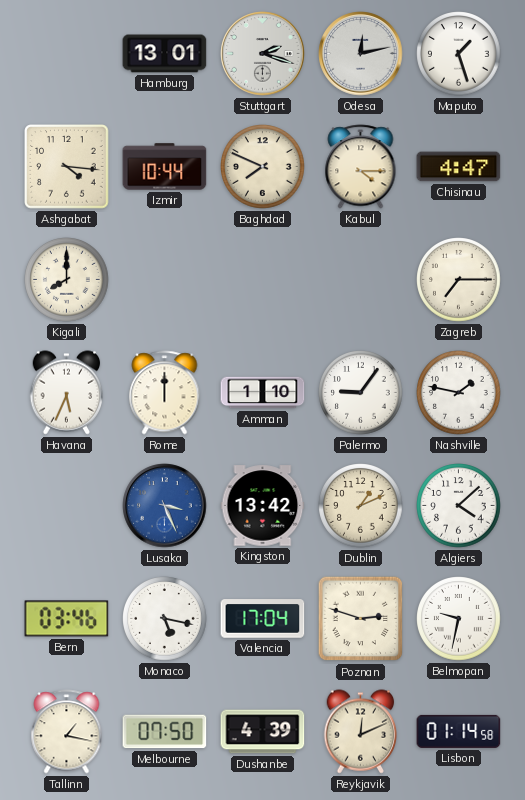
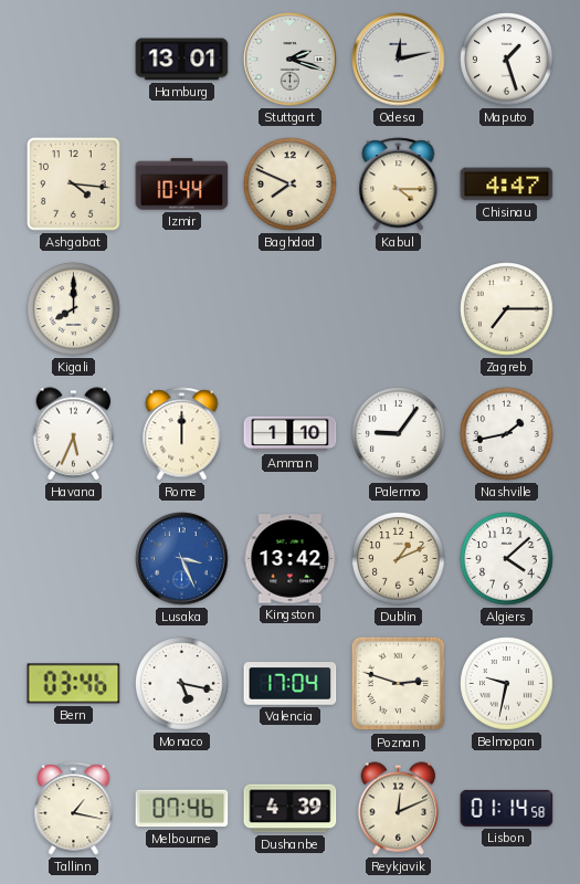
Nashville: 1:47 -> 1:43
Melbourne: 07:50 -> 07:46
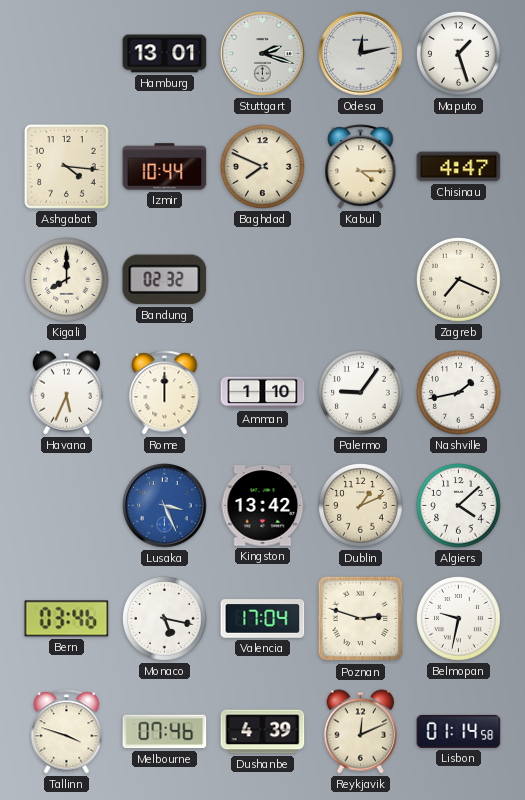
Bandung: none -> 02:32
Zagreb: 7:15 -> 7:19
Tallinn: 1:17 -> 3:48
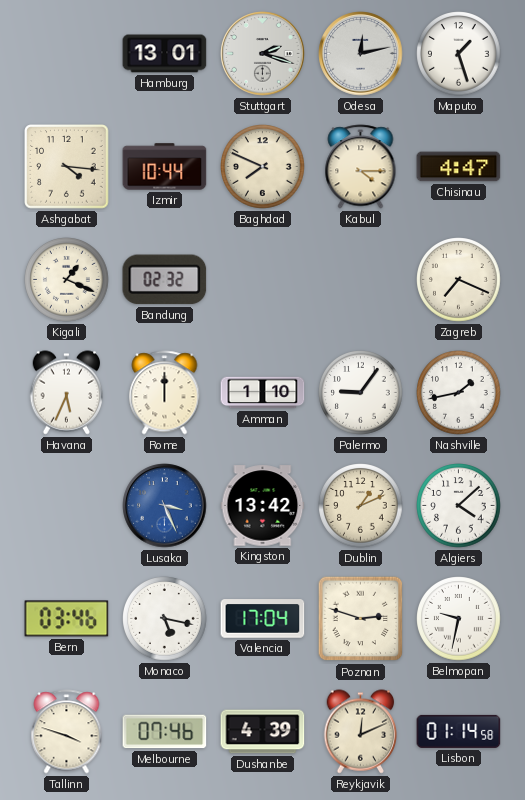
Kigali: 8:00 -> 1:19
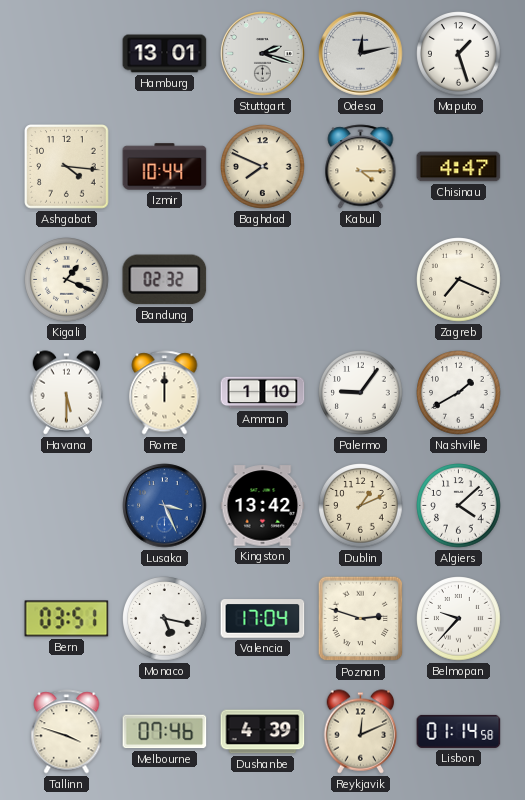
Havana: 5:34 -> 5:30
Nashville: 1:43 -> 1:40
Bern: 03:46 -> 03:51
Belmopan: 9:32 -> 9:37
